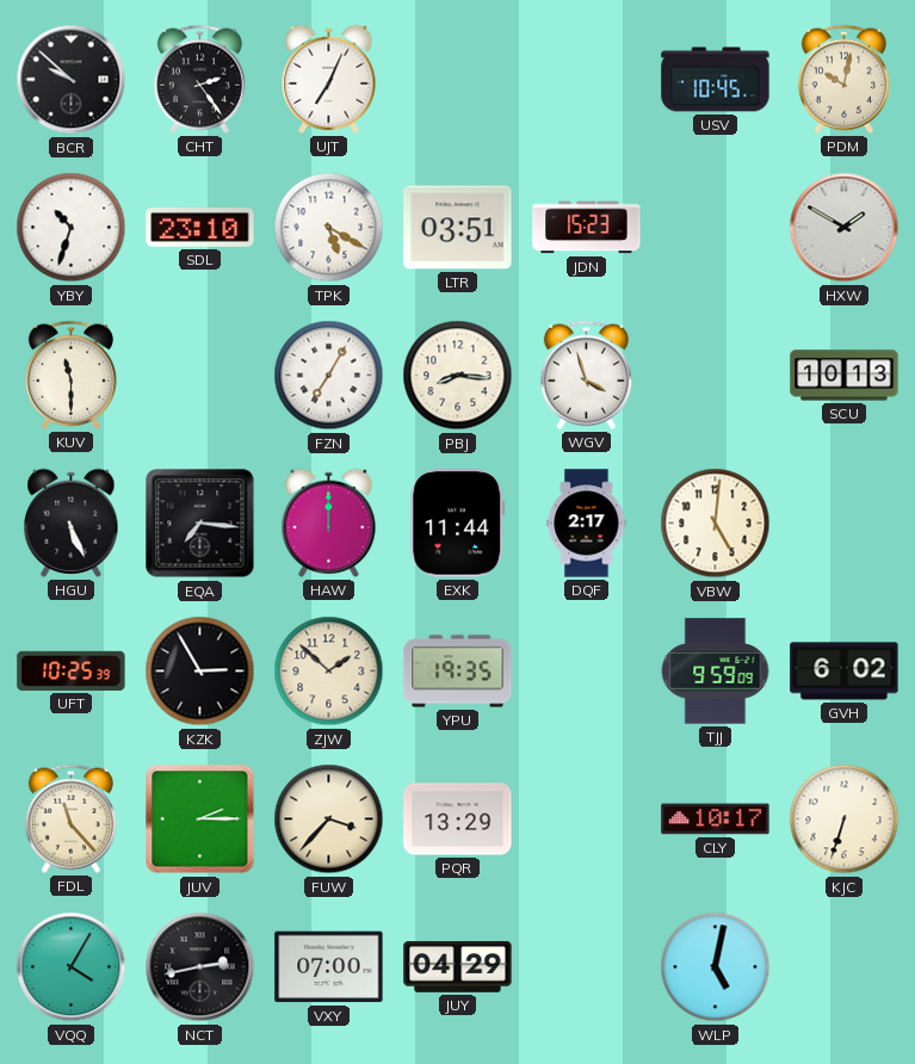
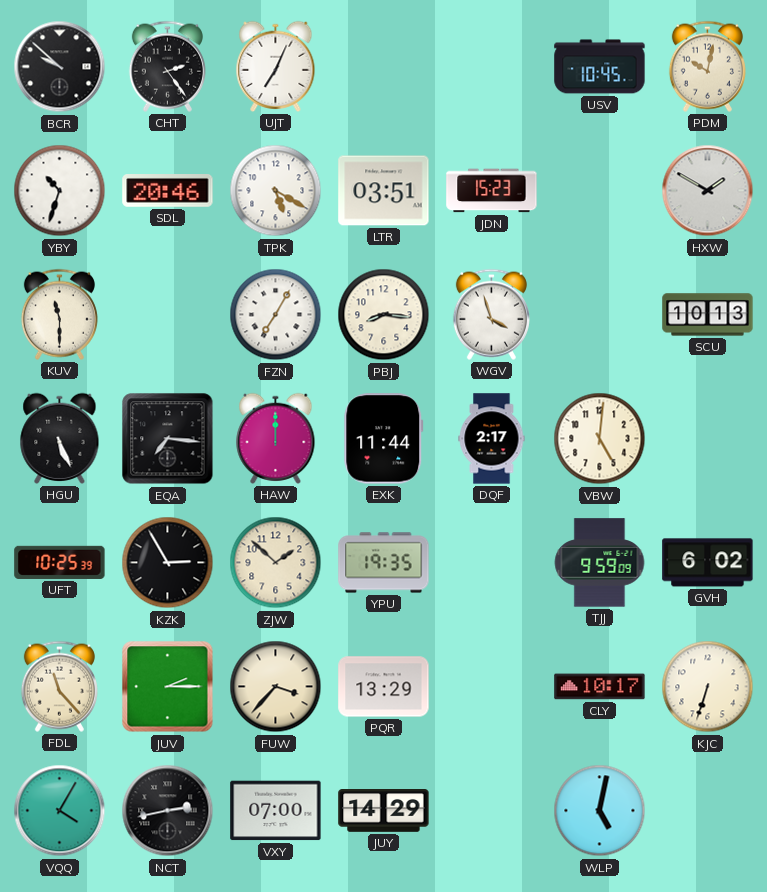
SDL: 23:10 -> 20:46
JUY: 04:29 -> 14:29
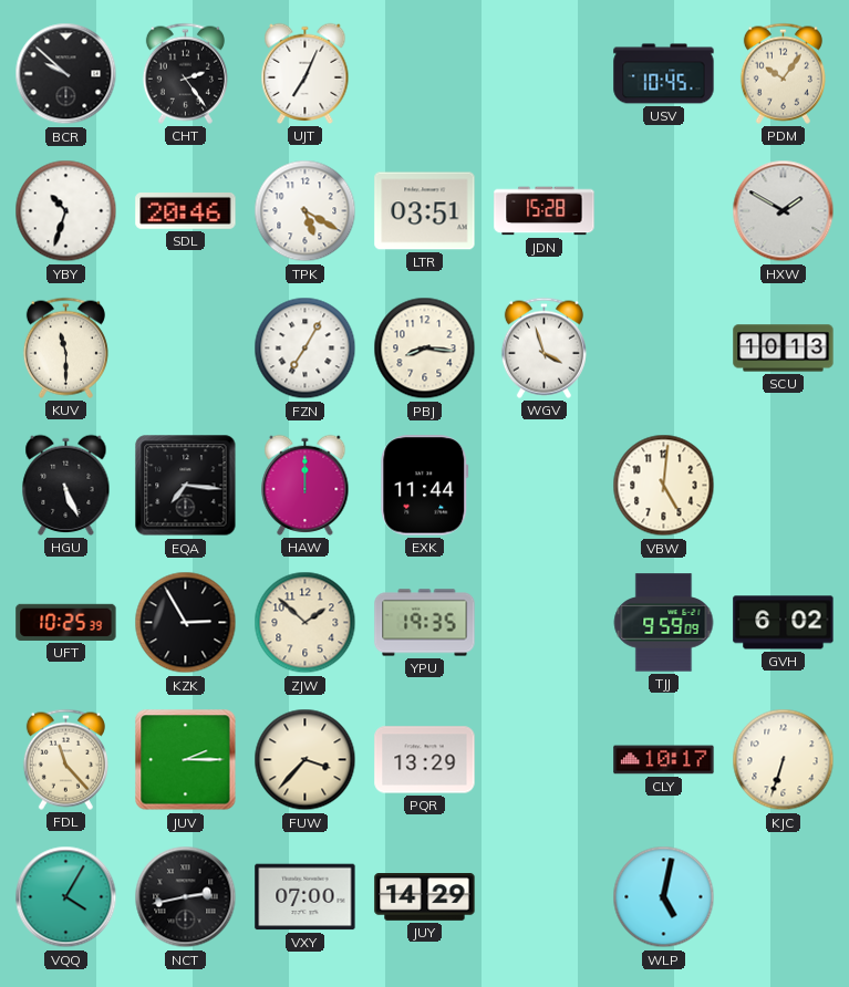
PDM: 10:02 -> 10:06
JDN: 15:23 -> 15:28
DQF: 2:17 -> none
